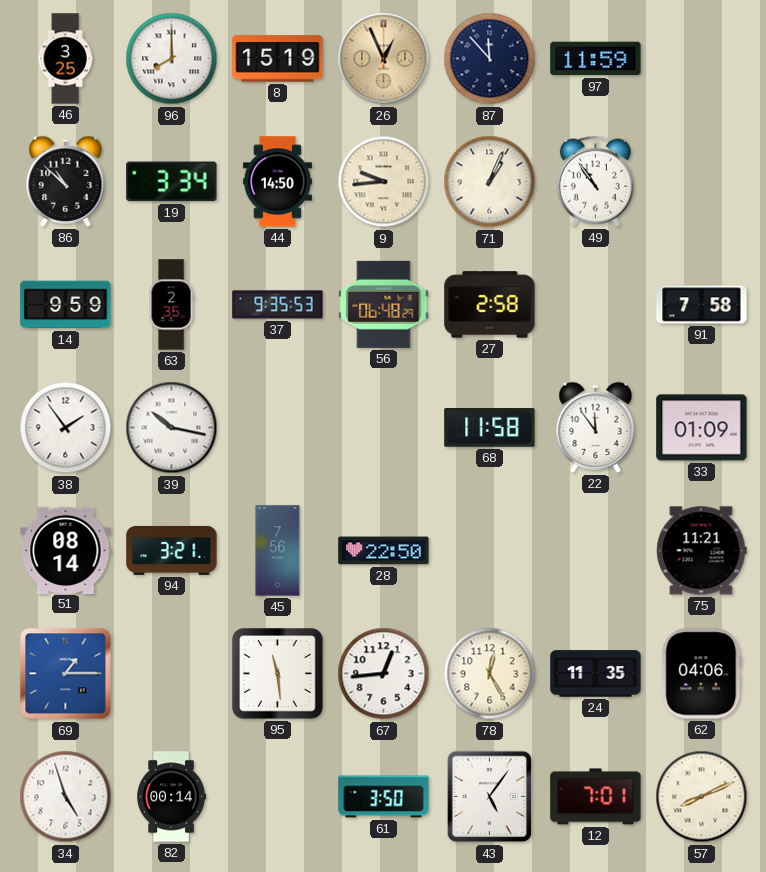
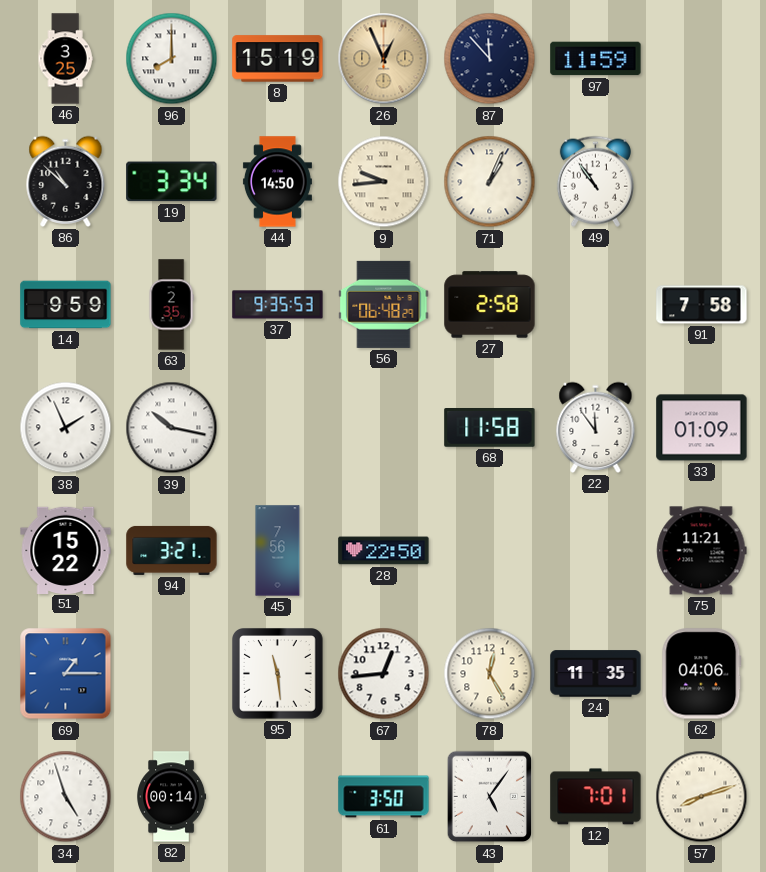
38: 1:54 -> 1:56
51: 08:14 -> 15:22
57: 8:11 -> 8:12
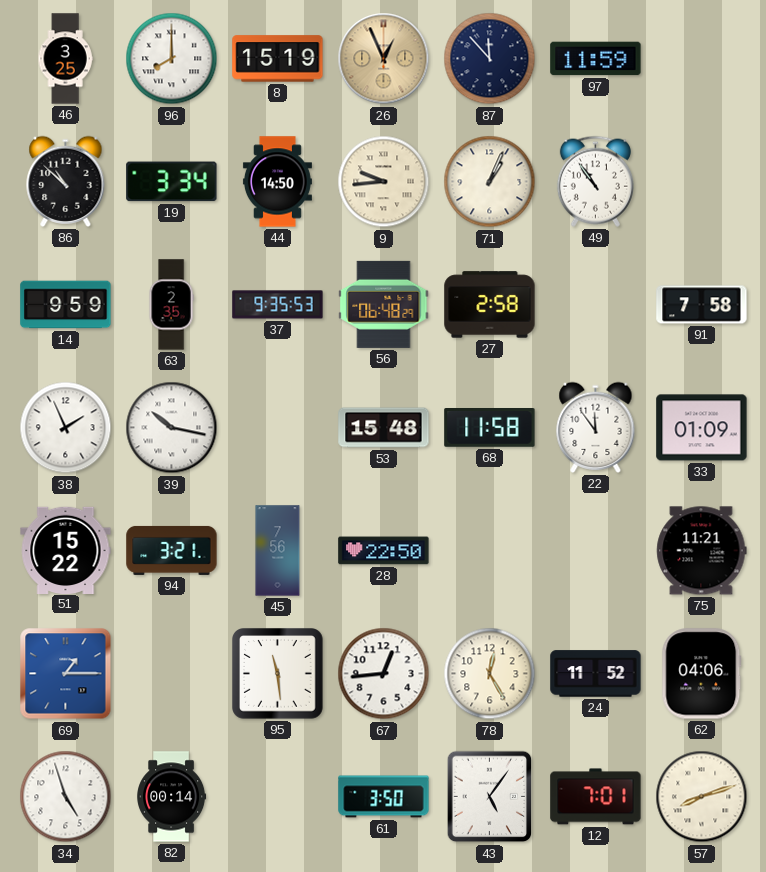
53: none -> 15:48
24: 11:35 -> 11:52
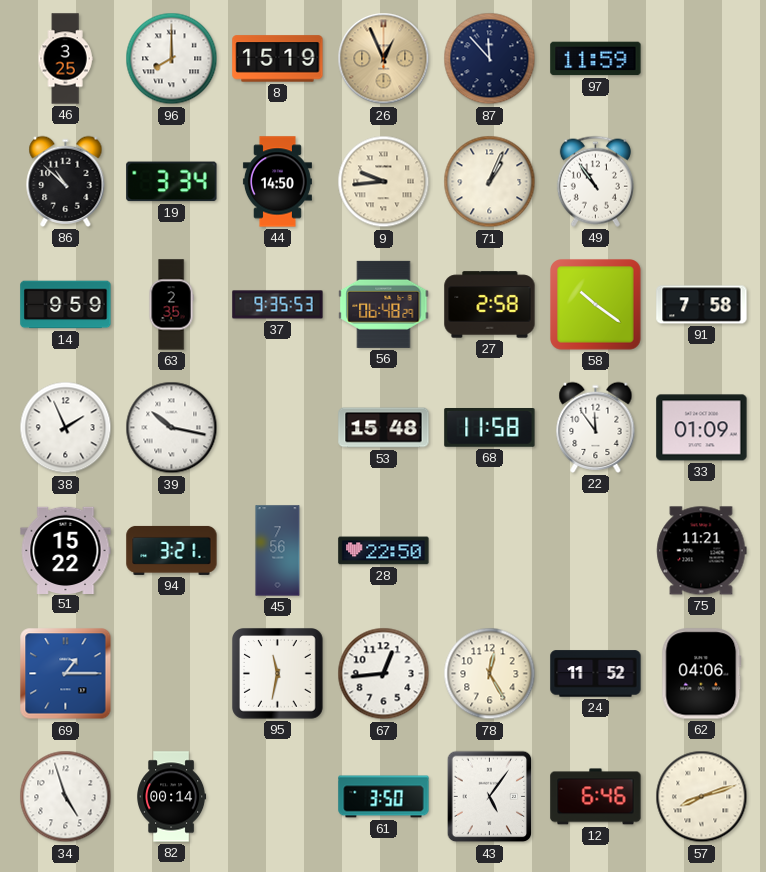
58: none -> 10:21
95: 11:29 -> 11:32
12: 7:01 -> 6:46
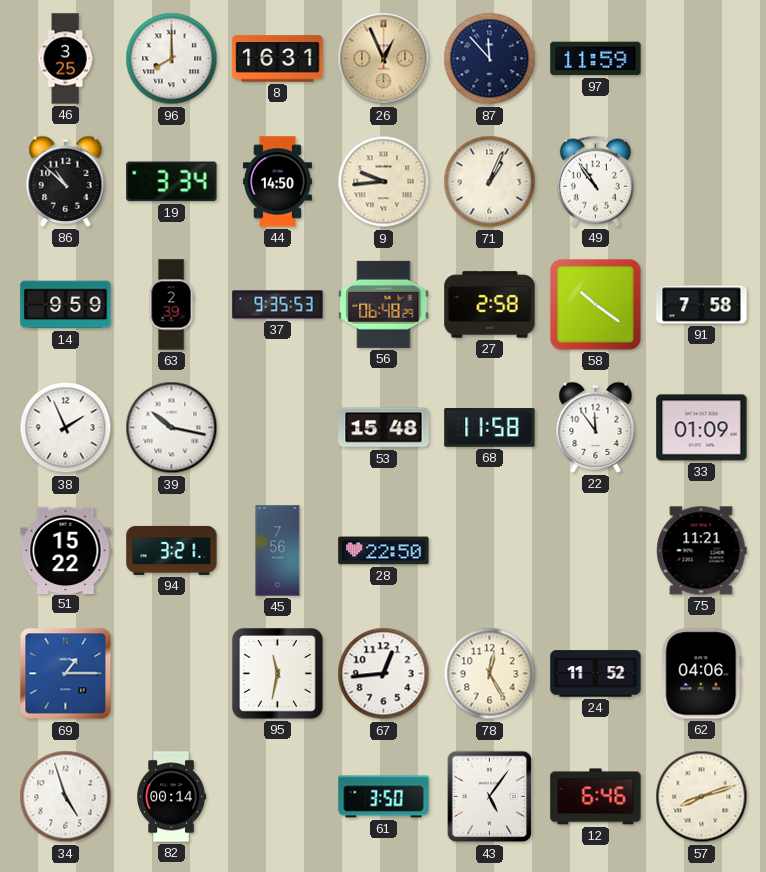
8: 15:19 -> 16:31
63: 2:35 -> 2:39
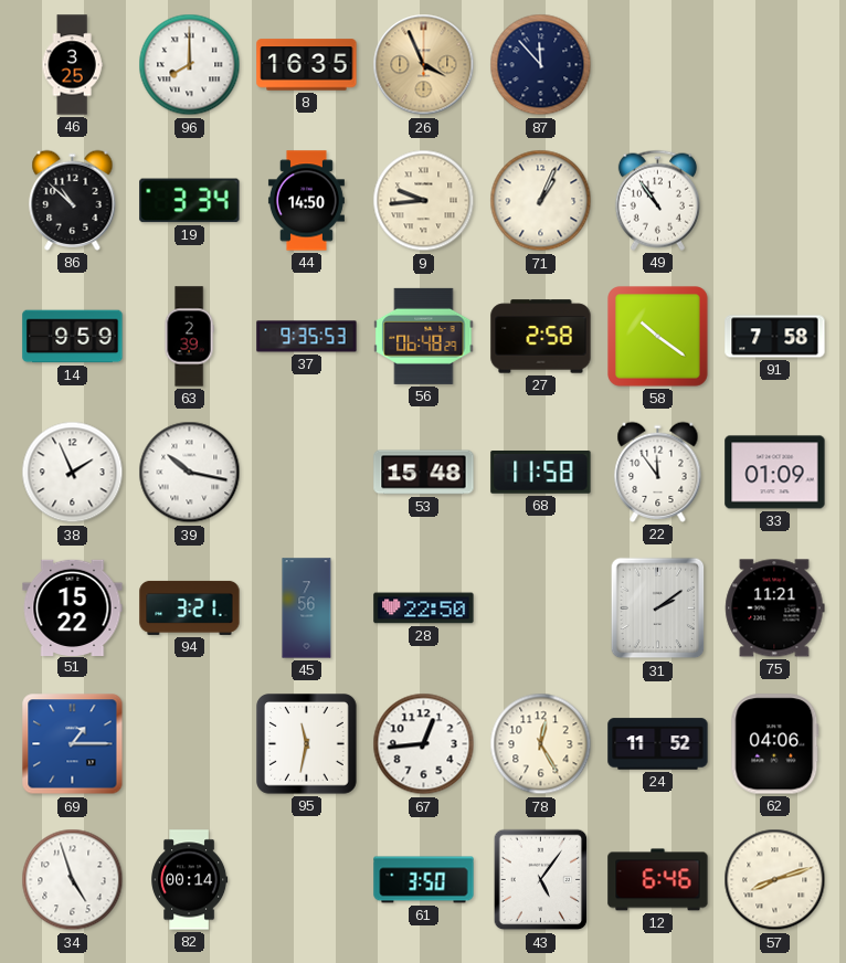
8: 16:31 -> 16:35
26: 12:56 -> 3:56
97: 11:59 -> none
31: none -> 2:09
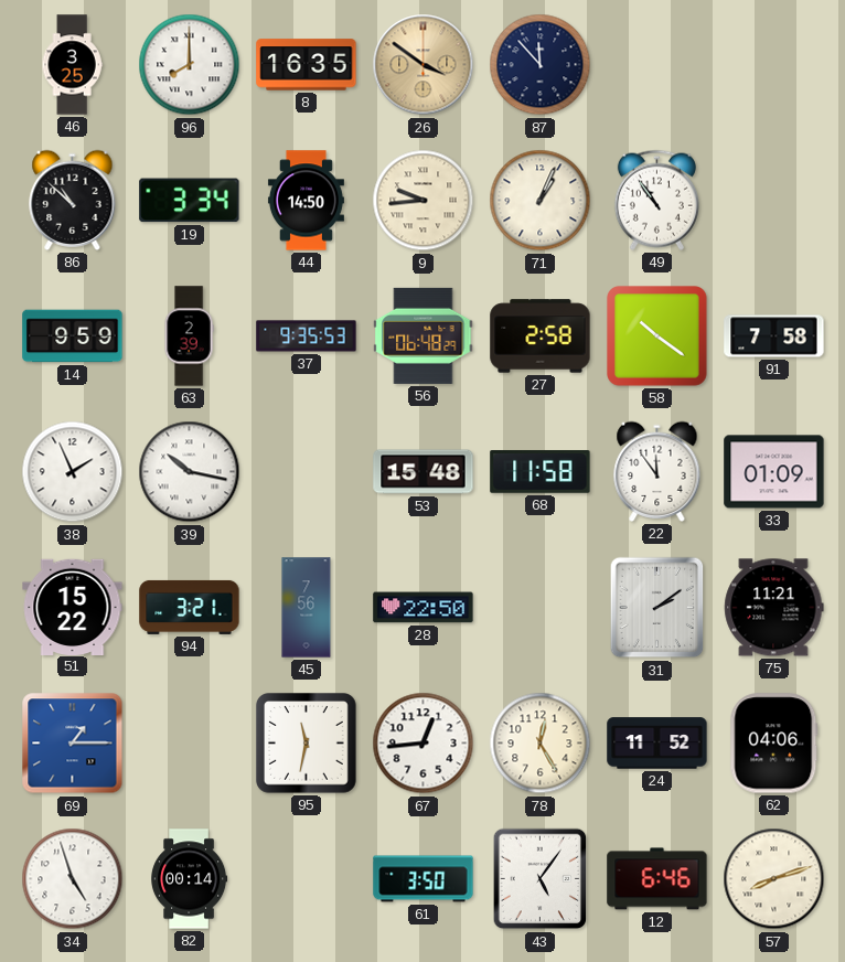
26: 3:56 -> 3:51
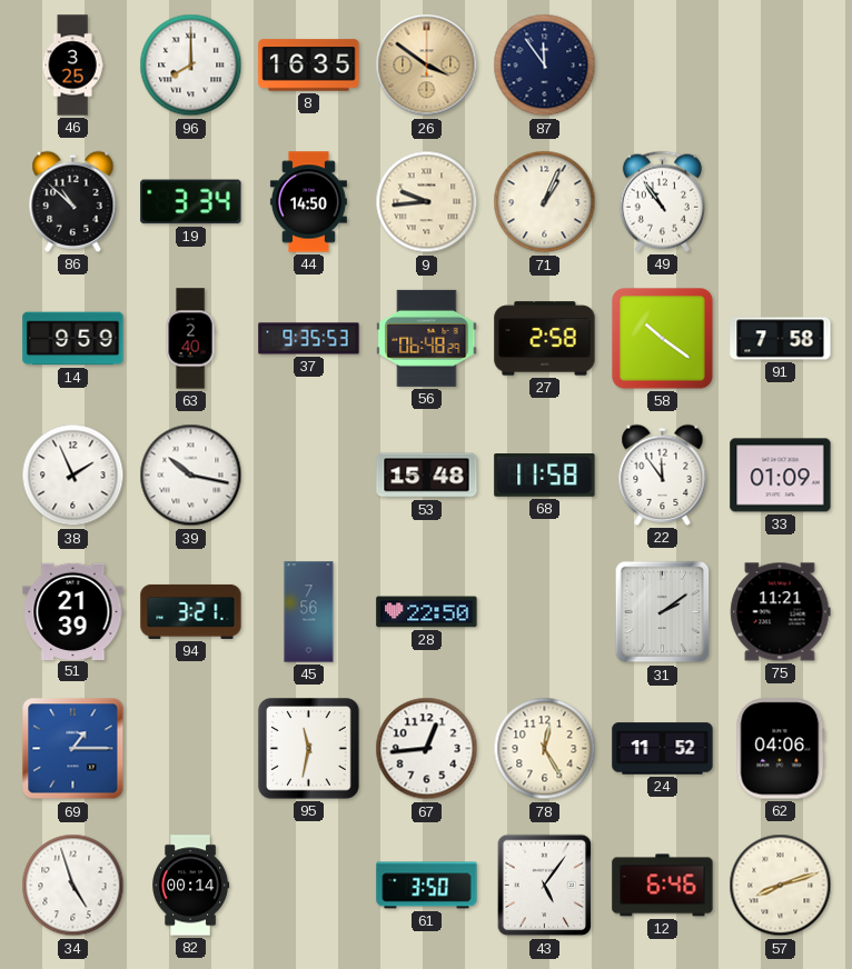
87: 11:53 -> 11:54
63: 2:39 -> 2:40
51: 15:22 -> 21:39
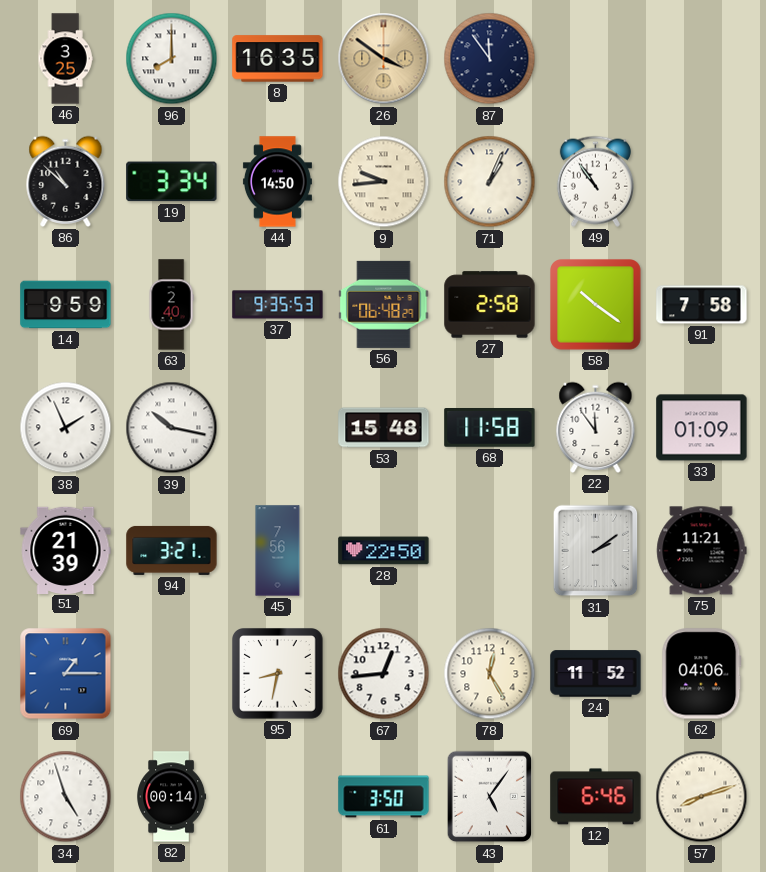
95: 11:32 -> 8:32
